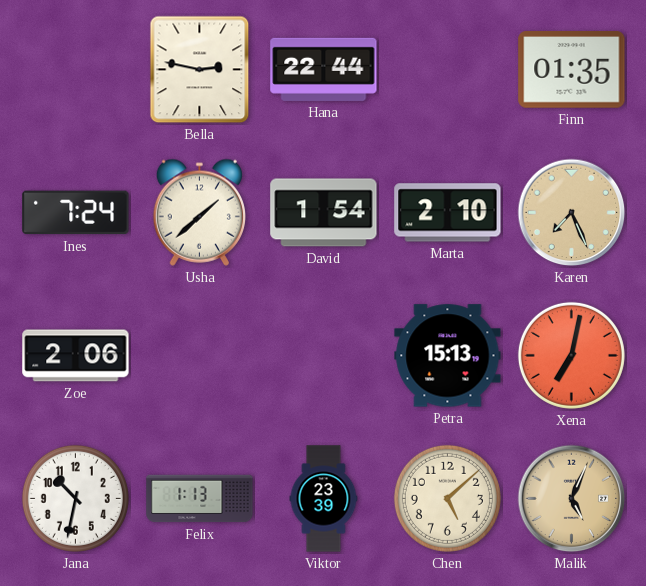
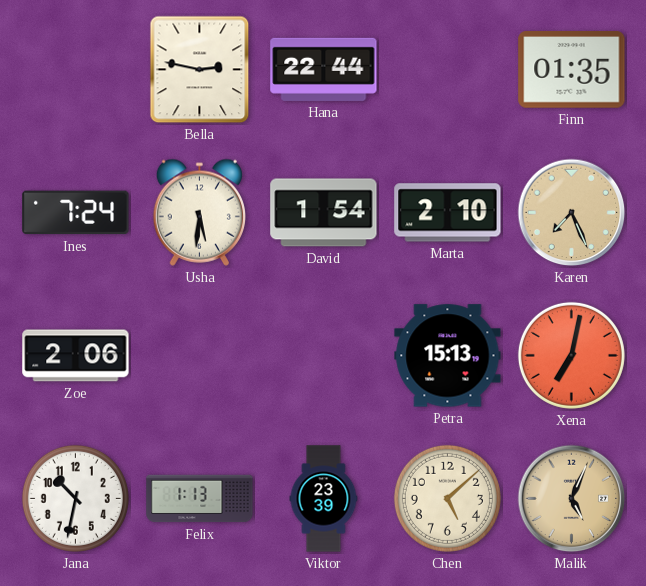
Usha: 1:38 -> 5:31
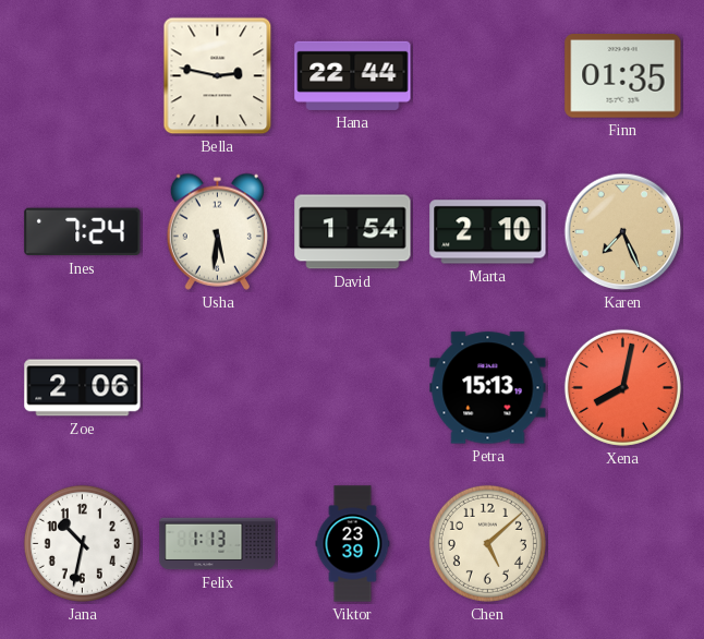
Xena: 7:02 -> 8:02
Malik: 5:04 -> none
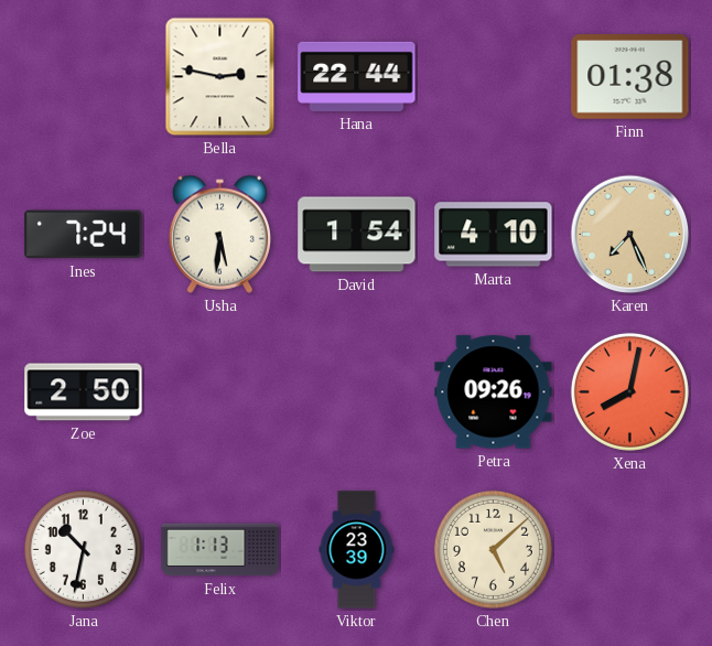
Finn: 01:35 -> 01:38
Marta: 2:10 -> 4:10
Zoe: 2:06 -> 2:50
Petra: 15:13 -> 09:26
